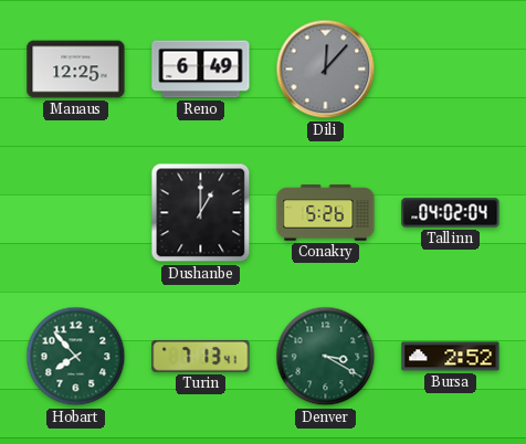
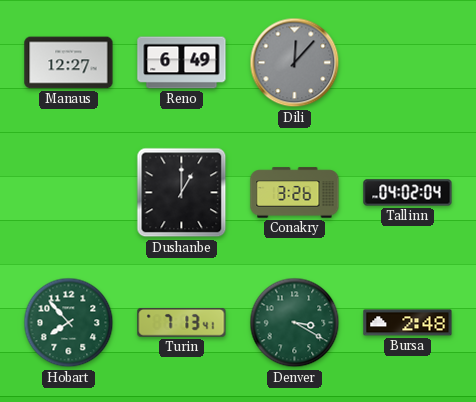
Manaus: 12:25 -> 12:27
Conakry: 5:26 -> 3:26
Bursa: 2:52 -> 2:48
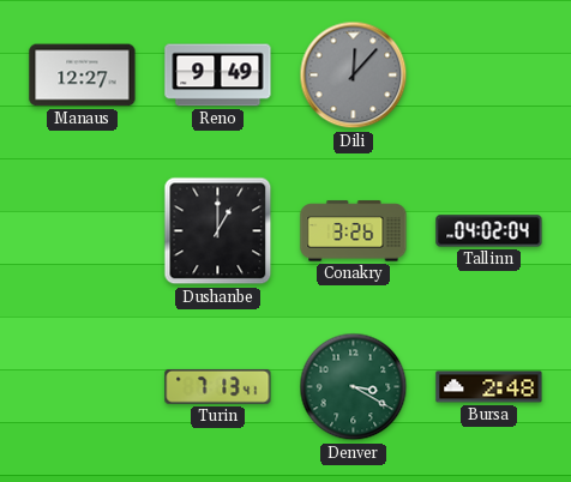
Reno: 6:49 -> 9:49
Hobart: 7:53 -> none
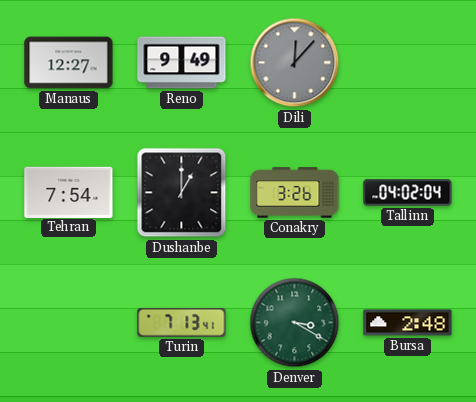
Tehran: none -> 7:54
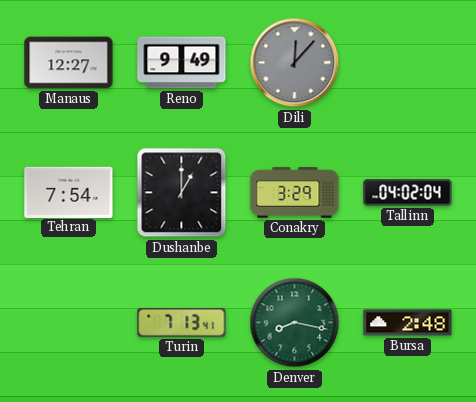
Conakry: 3:26 -> 3:29
Denver: 3:20 -> 8:17
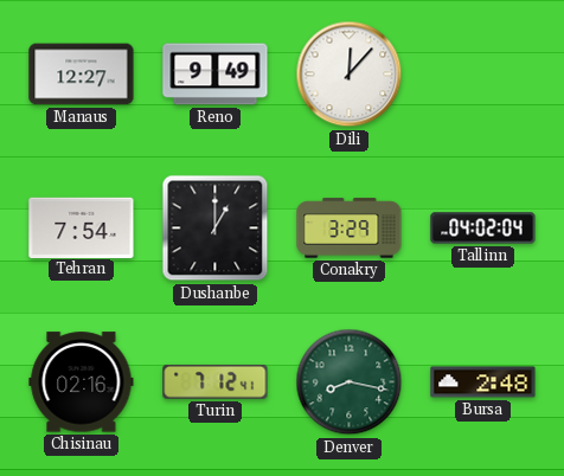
Dili dial: grey -> white
Chisinau: none -> 02:16
Turin: 7:13 -> 7:12
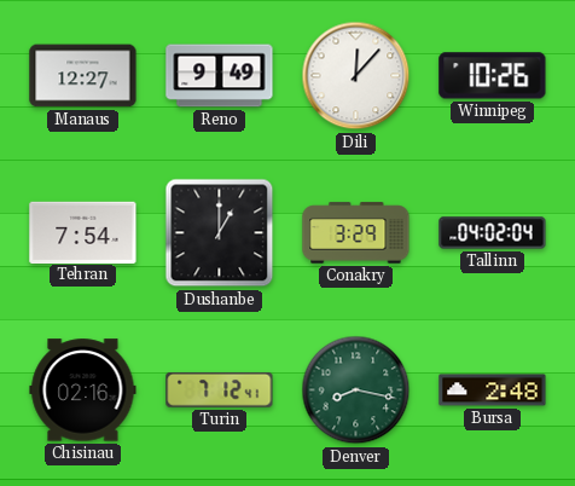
Winnipeg: none -> 10:26
